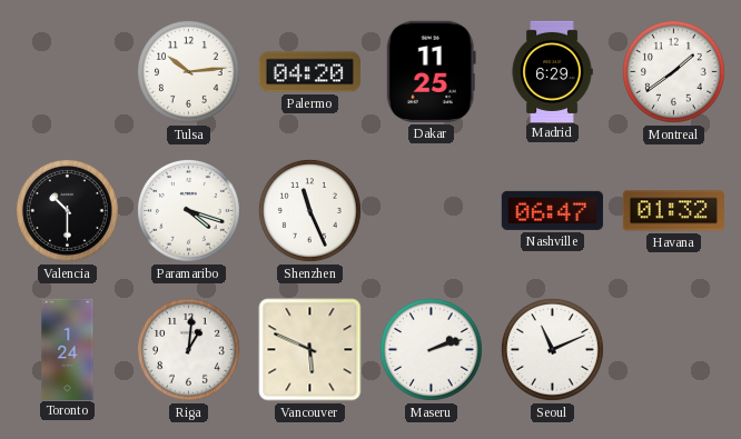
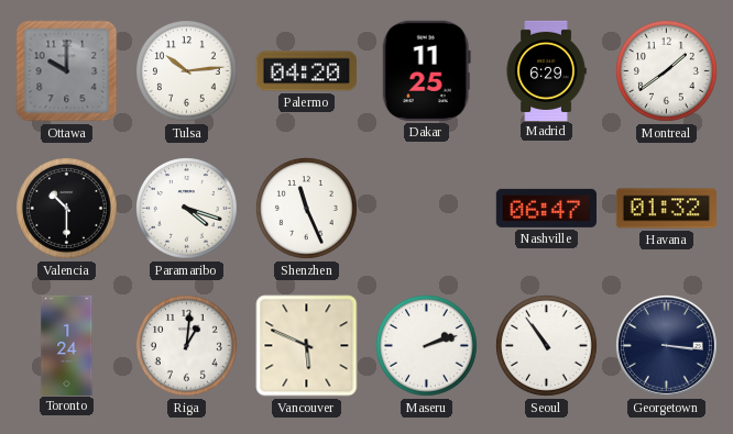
Ottawa: none -> 10:00
Seoul: 11:11 -> 10:54
Georgetown: none -> 3:16
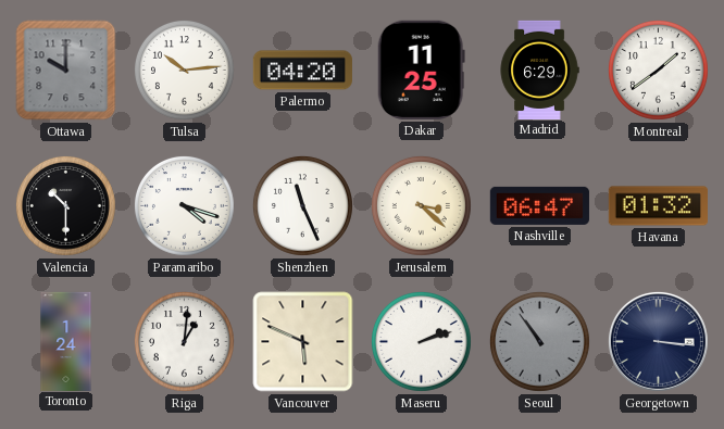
Jerusalem: none -> 3:22
Seoul dial: white -> grey
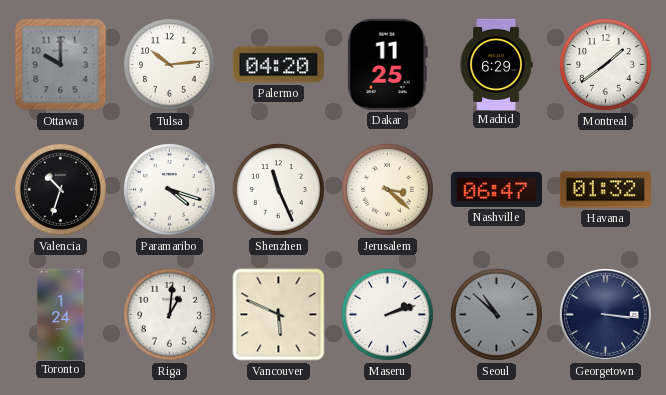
Valencia: 10:30 -> 10:33
Seoul: 10:54 -> 10:52
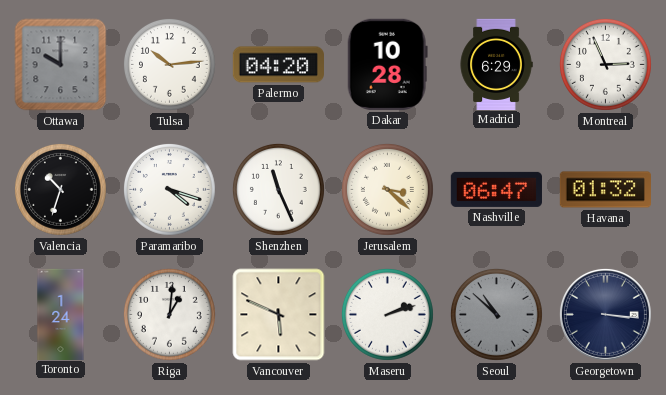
Dakar: 11:25 -> 10:28
Montreal: 1:39 -> 2:56
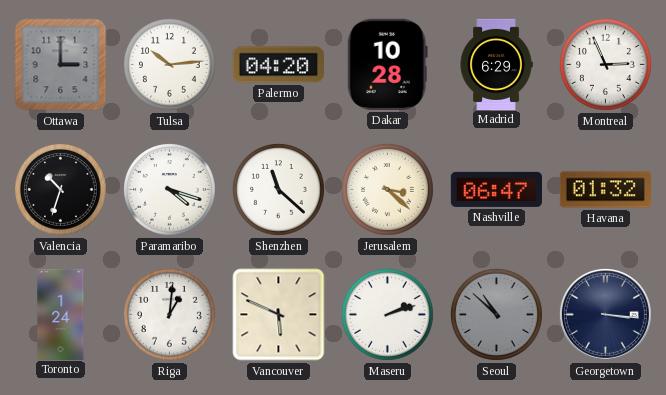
Ottawa: 10:00 -> 3:00
Shenzhen: 11:26 -> 11:22
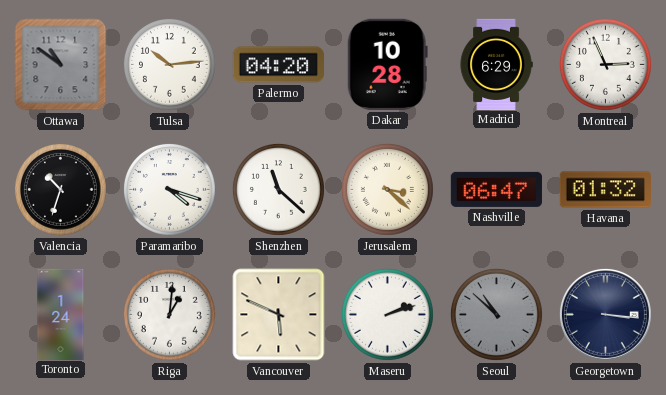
Ottawa: 3:00 -> 10:51
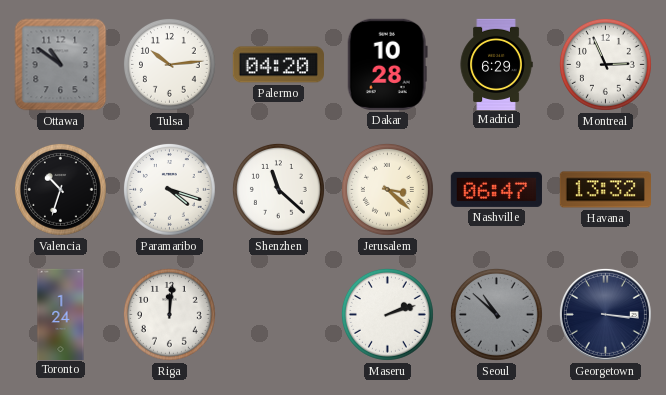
Havana: 01:32 -> 13:32
Riga: 1:01 -> 12:01
Vancouver: 5:49 -> none
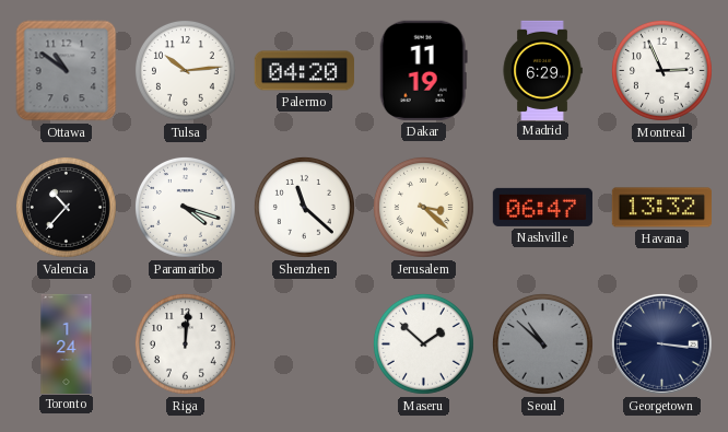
Dakar: 10:28 -> 11:19
Valencia: 10:33 -> 10:37
Maseru: 2:12 -> 1:52
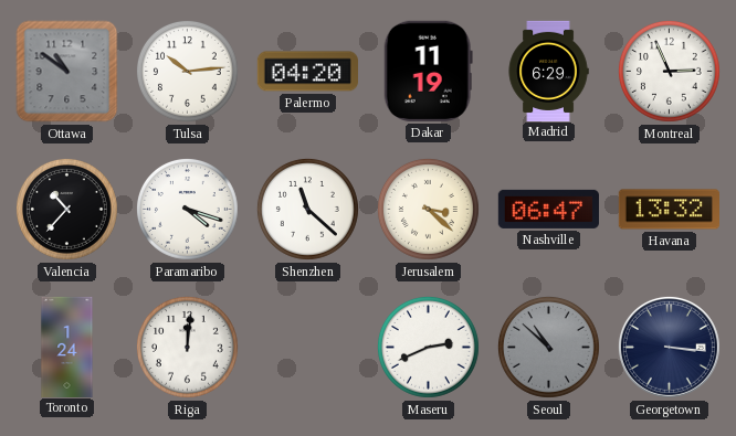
Maseru: 1:52 -> 2:41
